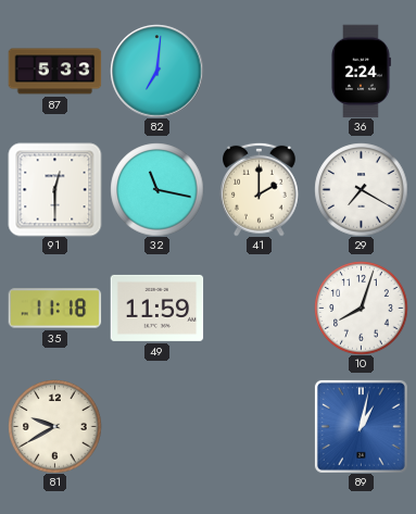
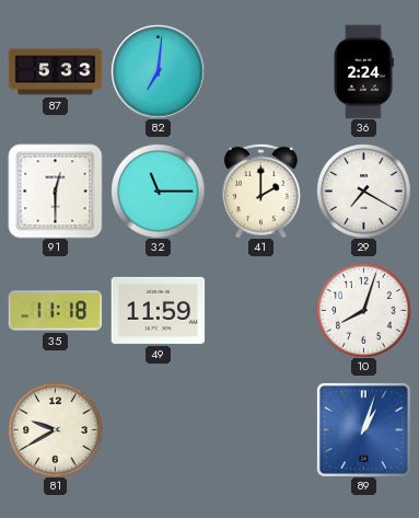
32: 11:17 -> 11:15
89: 1:02 -> 1:03
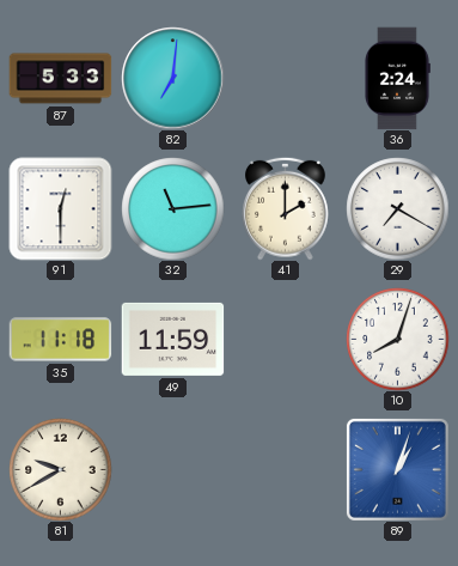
32: 11:15 -> 11:14
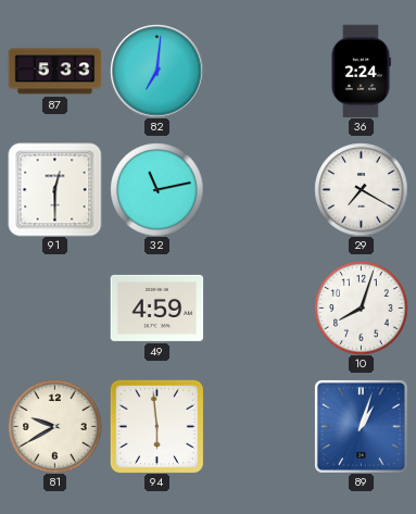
32: 11:14 -> 11:13
41: 2:00 -> none
35: 11:18 -> none
49: 11:59 -> 4:59
94: none -> 5:59
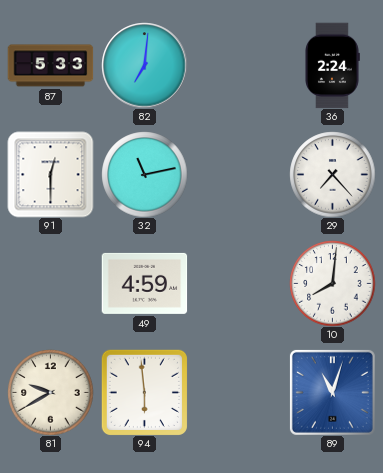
29: 7:20 -> 7:23
10: 8:03 -> 8:01
89: 1:03 -> 11:03
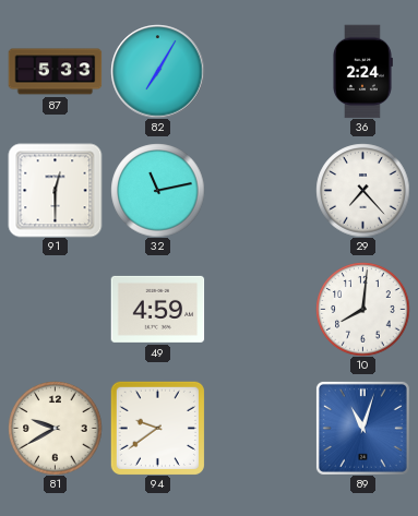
82: 7:01 -> 7:05
94: 5:59 -> 9:39
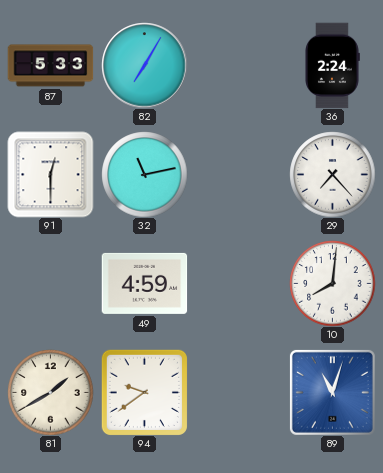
81: 9:40 -> 1:40
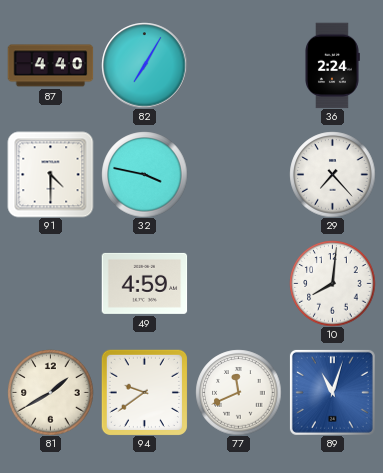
87: 5:33 -> 4:40
91: 12:30 -> 4:30
32: 11:13 -> 3:47
77: none -> 11:41
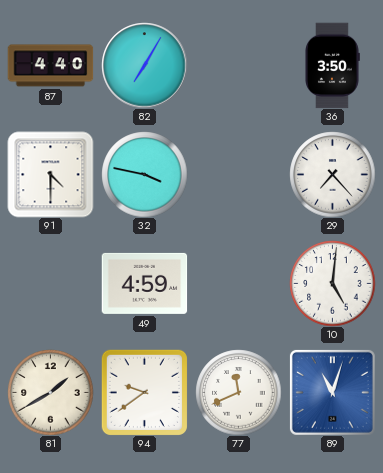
36: 2:24 -> 3:50
10: 8:01 -> 5:01
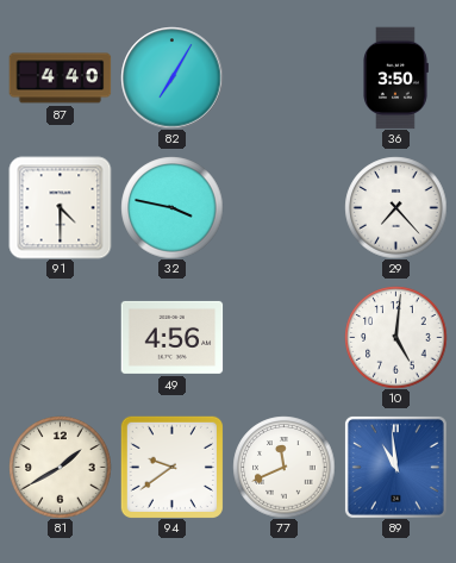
49: 4:59 -> 4:56
89: 11:03 -> 10:59
